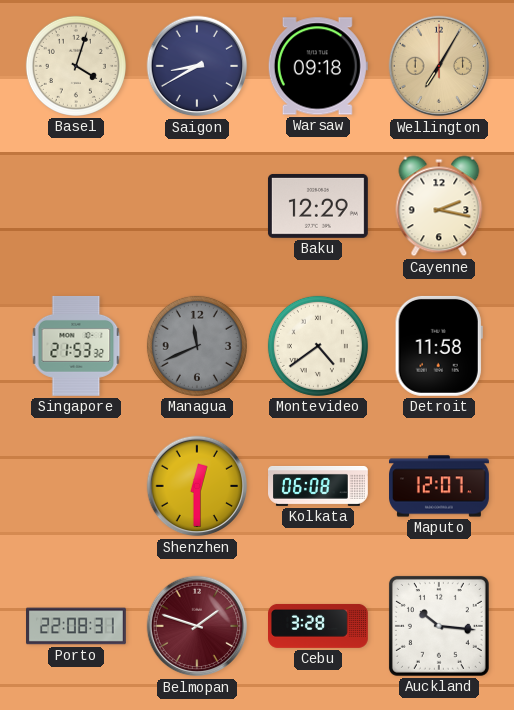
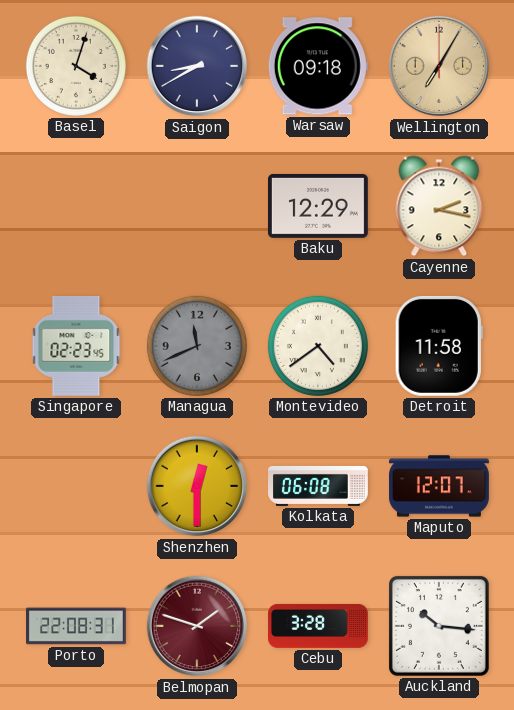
Singapore: 21:53 -> 02:23
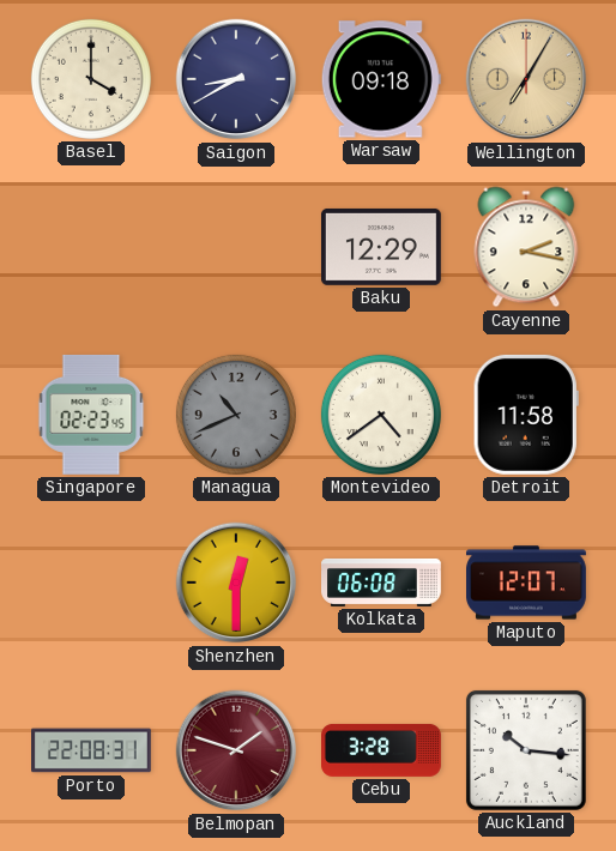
Basel: 4:03 -> 4:00
Managua: 11:41 -> 10:41
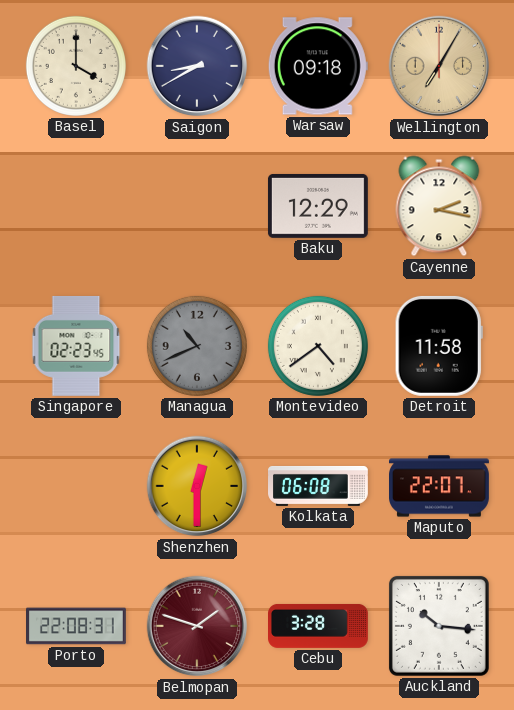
Maputo: 12:07 -> 22:07
